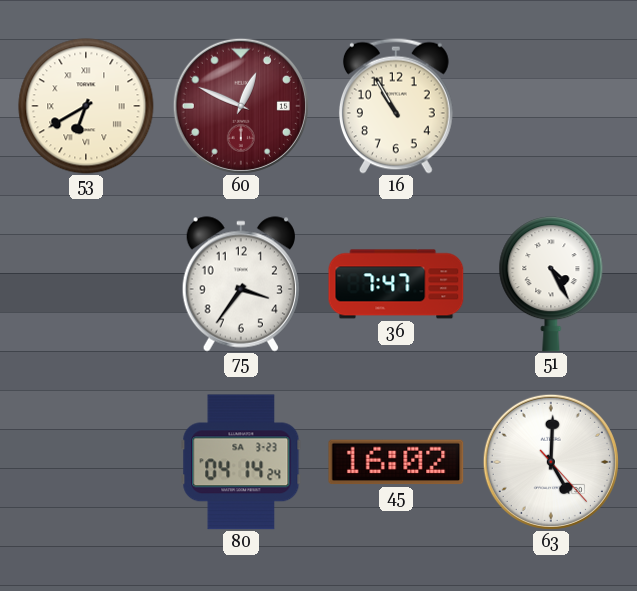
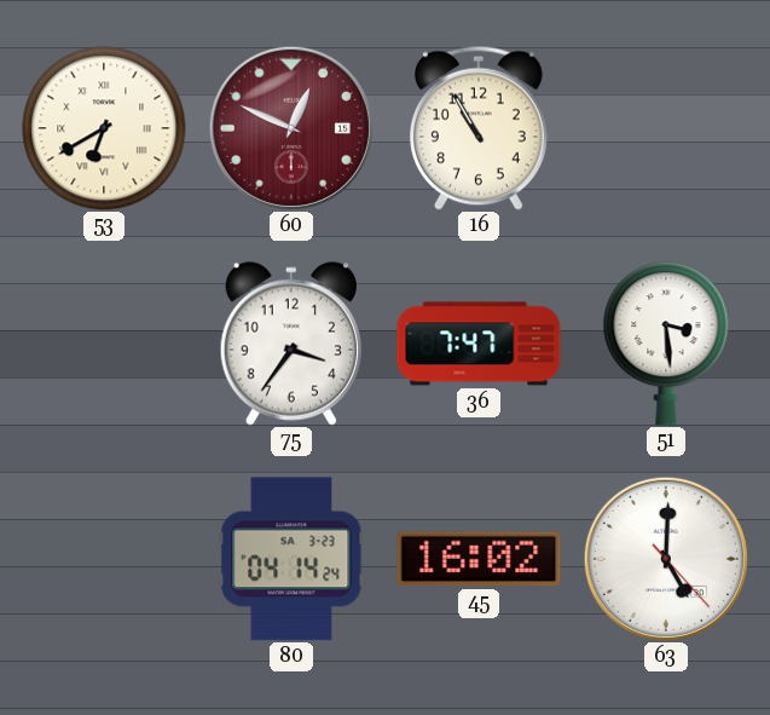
51: 4:25 -> 3:29
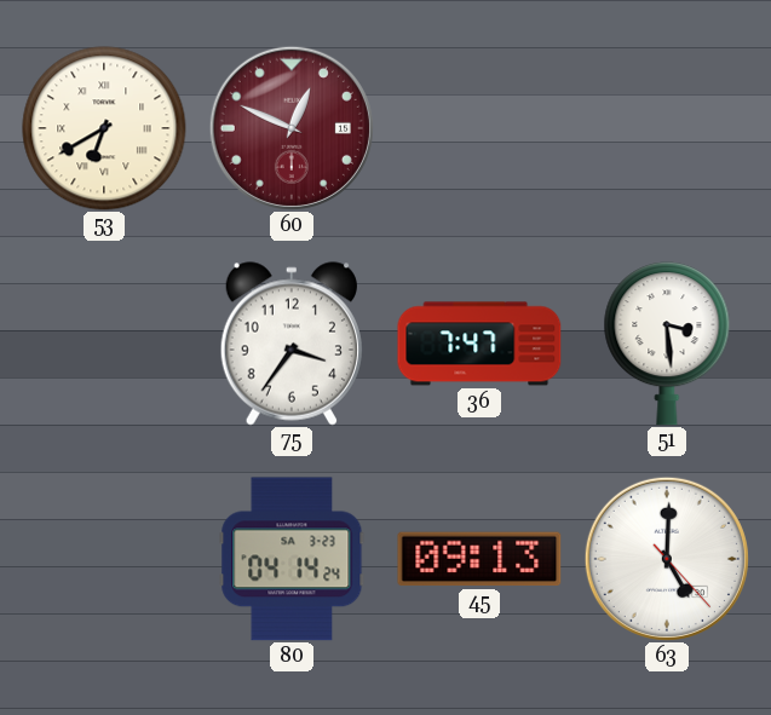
16: 10:55 -> none
45: 16:02 -> 09:13
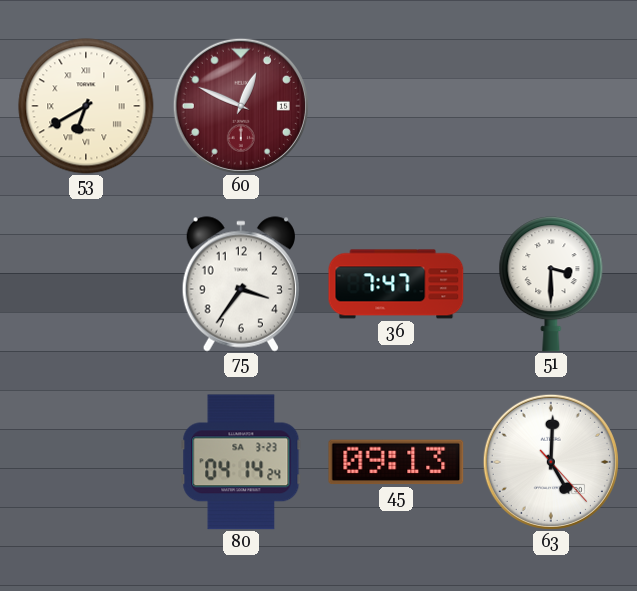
51: 3:29 -> 3:30
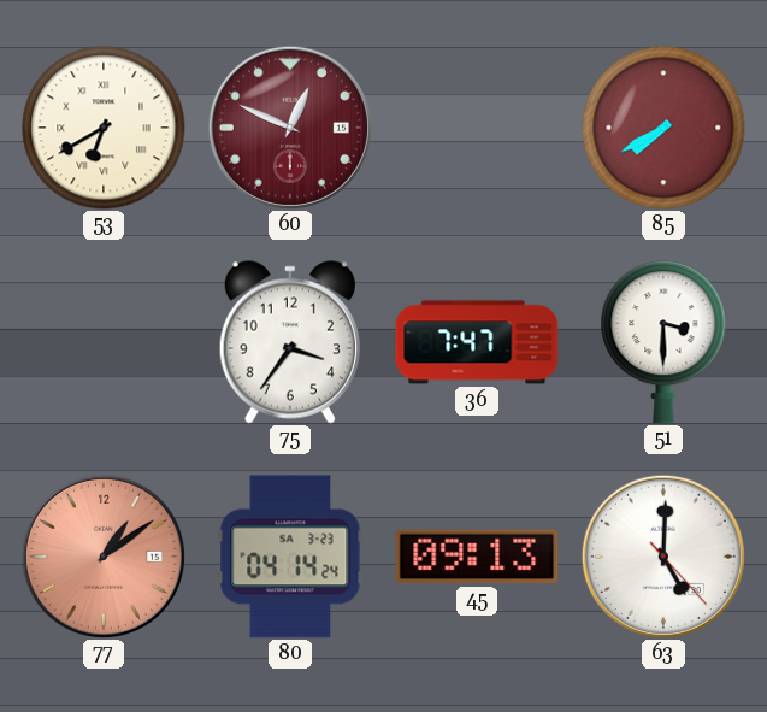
85: none -> 7:40
77: none -> 1:09
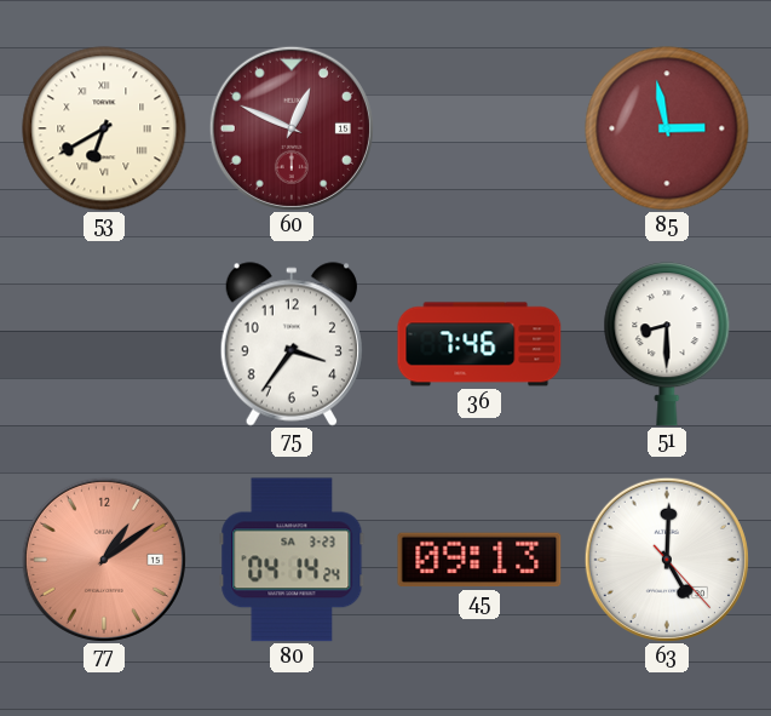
85: 7:40 -> 2:58
36: 7:47 -> 7:46
51: 3:30 -> 8:30
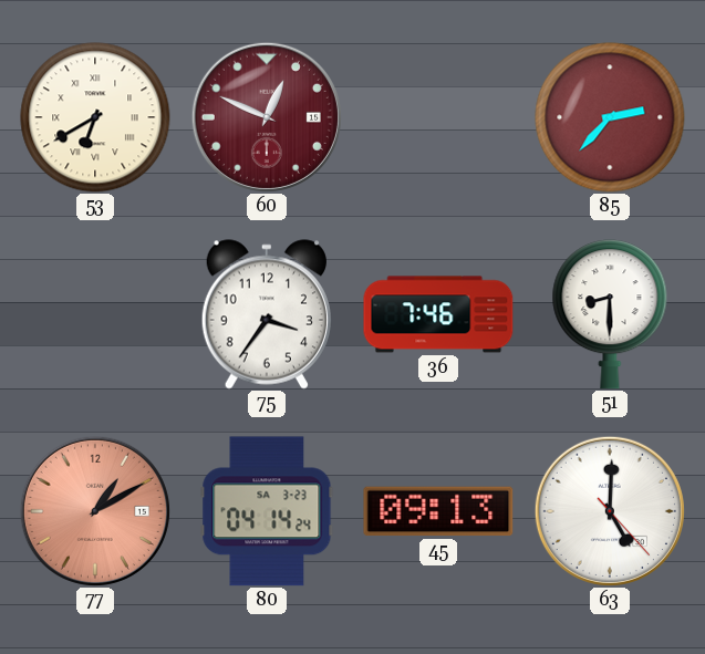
85: 2:58 -> 2:37
77: 1:09 -> 1:10
